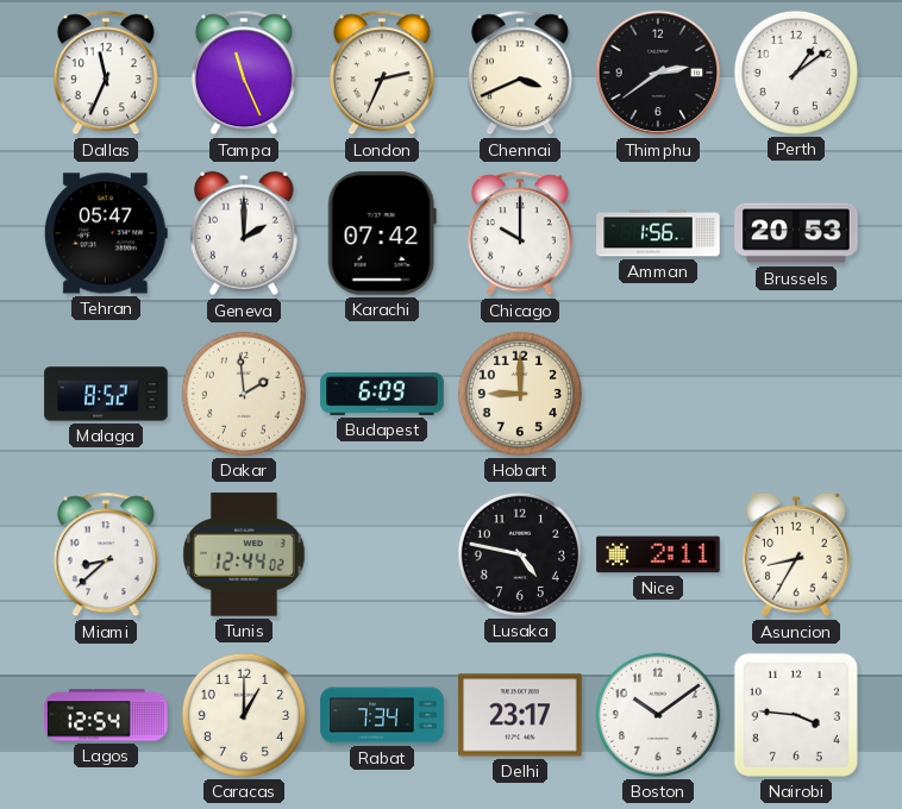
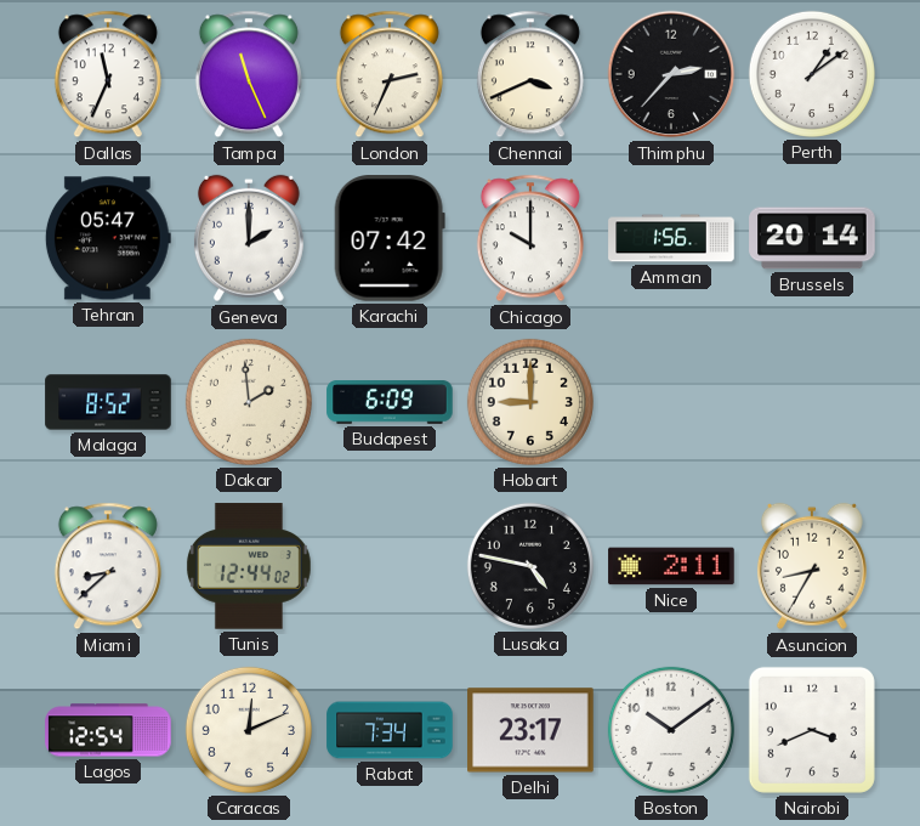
Thimphu: 2:39 -> 2:37
Brussels: 20:53 -> 20:14
Caracas: 1:00 -> 12:11
Nairobi: 3:46 -> 3:41
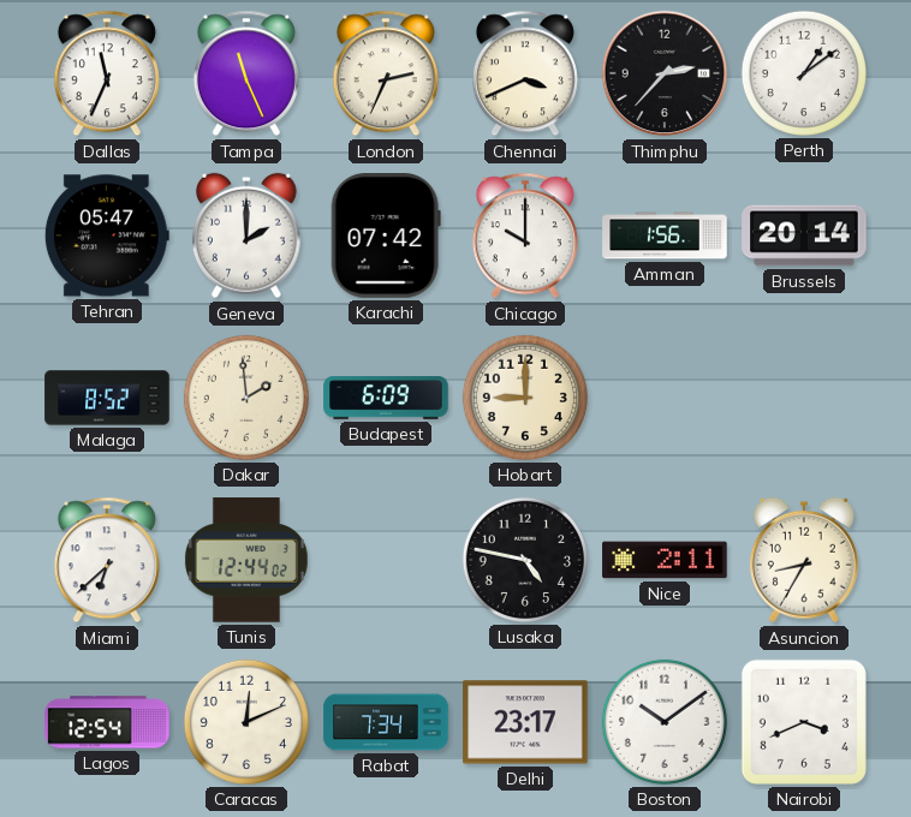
Miami: 8:38 -> 6:38
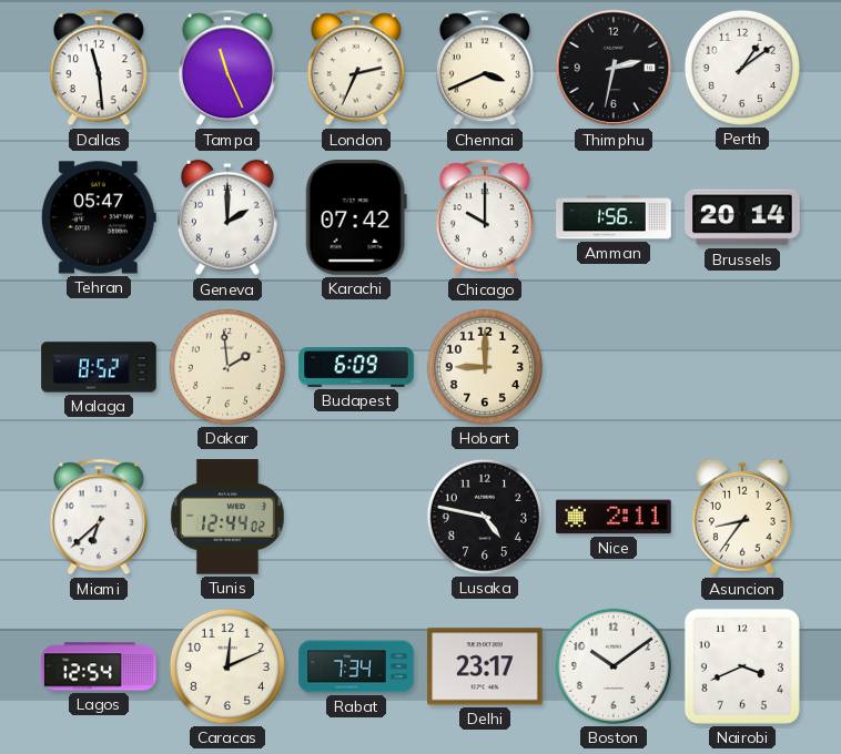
Dallas: 11:34 -> 11:29
Thimphu: 2:37 -> 2:32
Asuncion: 8:35 -> 8:36
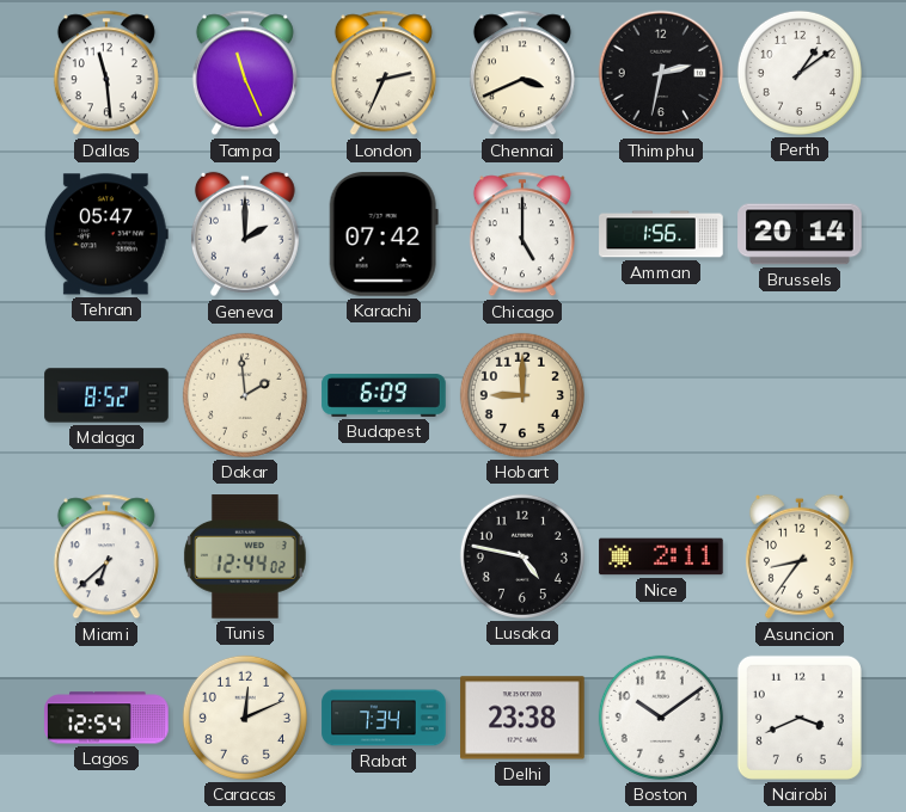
Chicago: 10:00 -> 5:00
Delhi: 23:17 -> 23:38
